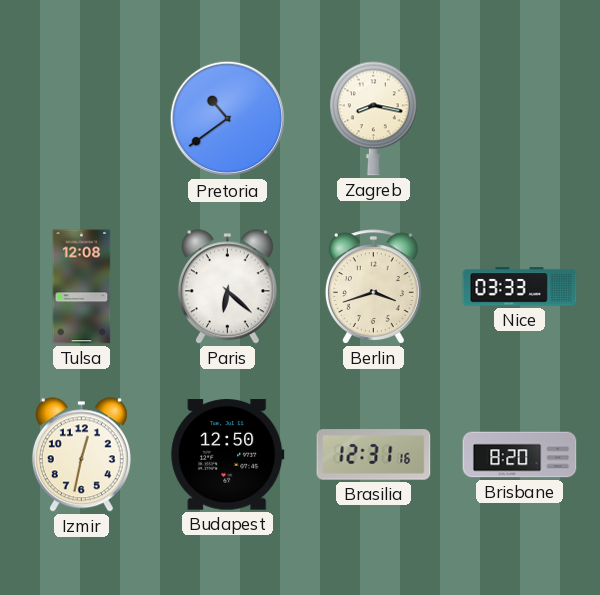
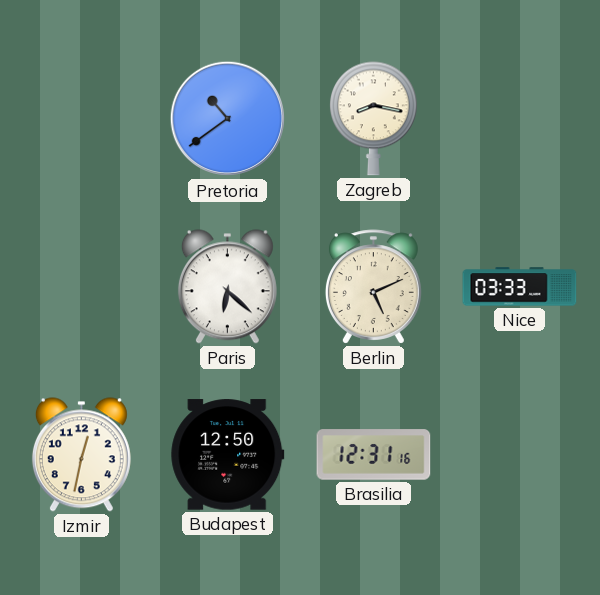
Tulsa: 12:08 -> none
Berlin: 3:42 -> 5:11
Brisbane: 8:20 -> none
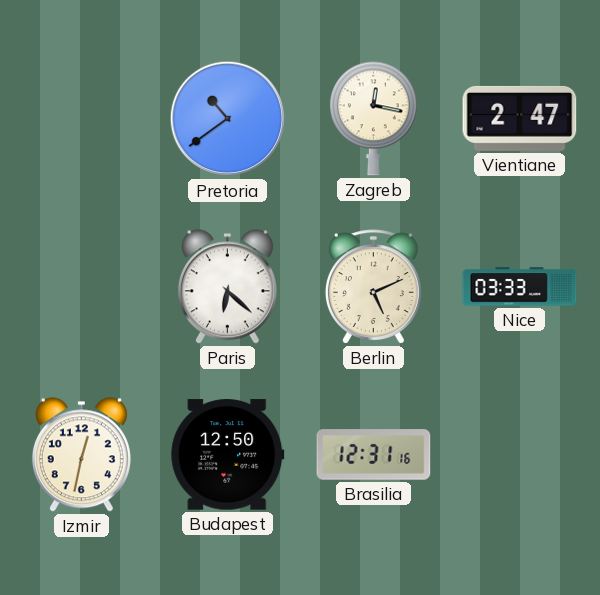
Zagreb: 8:17 -> 12:17
Vientiane: none -> 2:47
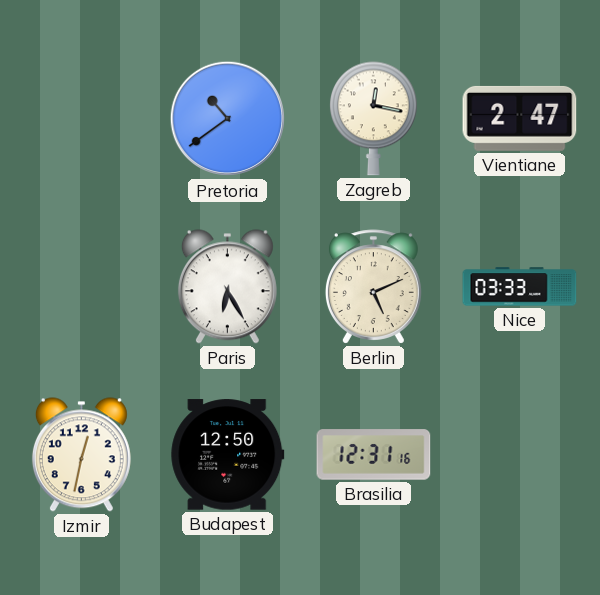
Paris: 6:22 -> 6:25
